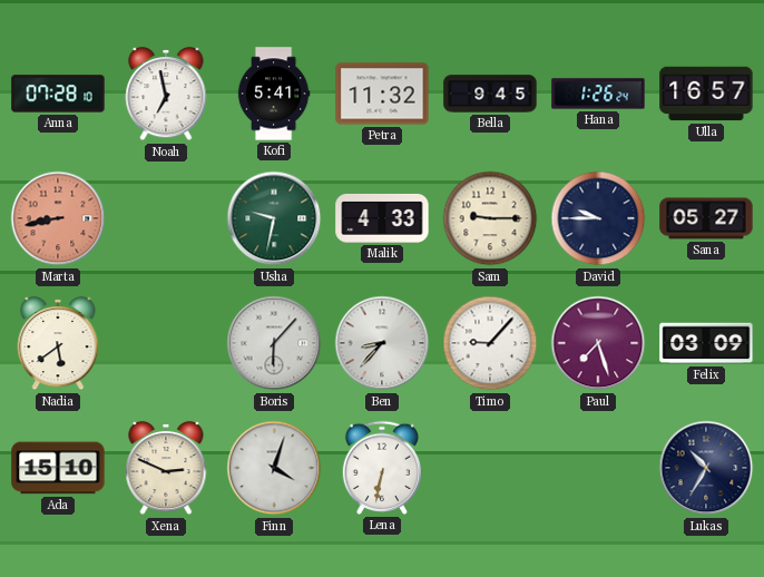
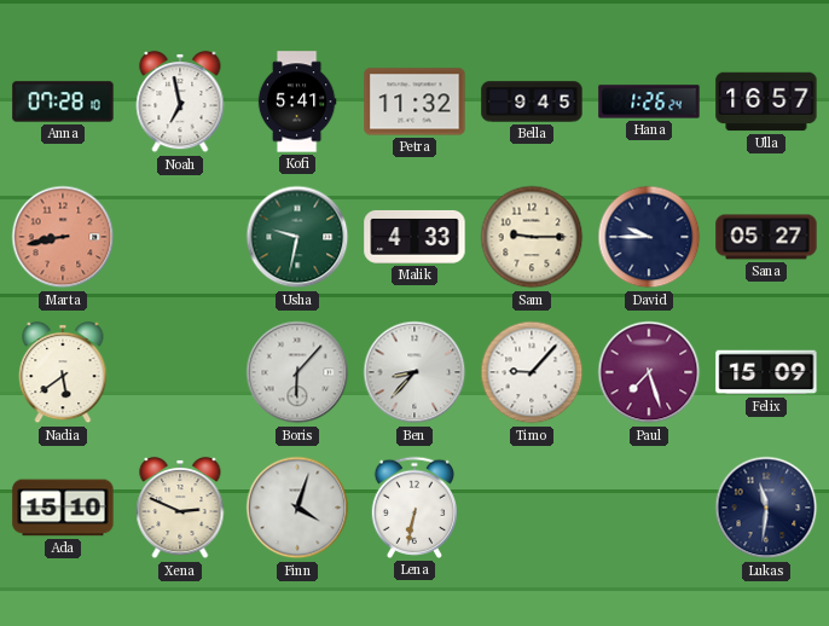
Felix: 03:09 -> 15:09
Lukas: 10:35 -> 11:31
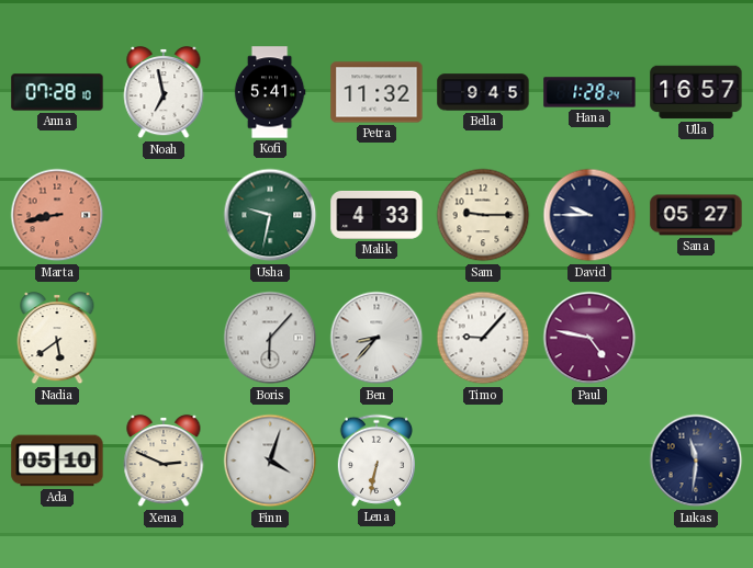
Hana: 1:26 -> 1:28
Paul: 7:27 -> 4:47
Felix: 15:09 -> none
Ada: 15:10 -> 05:10
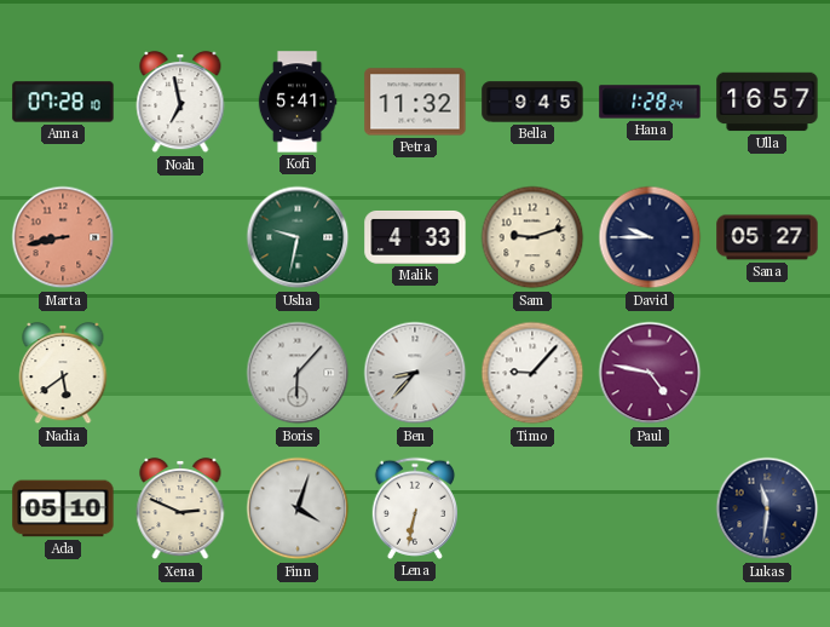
Sam: 9:15 -> 9:12
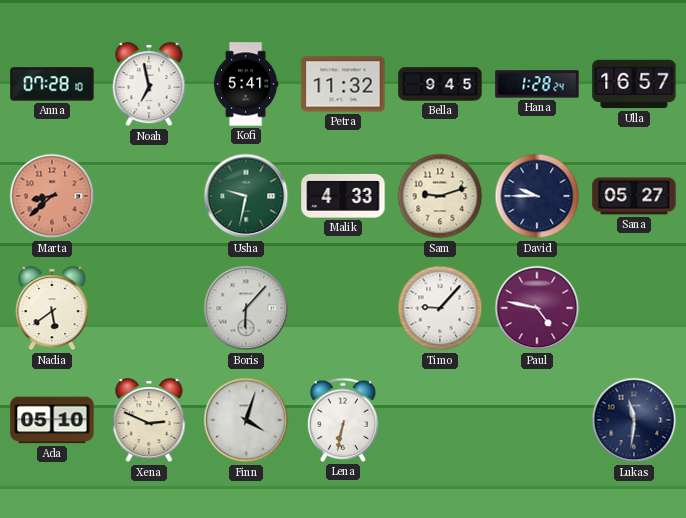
Marta: 8:43 -> 8:38
Ben: 8:37 -> none
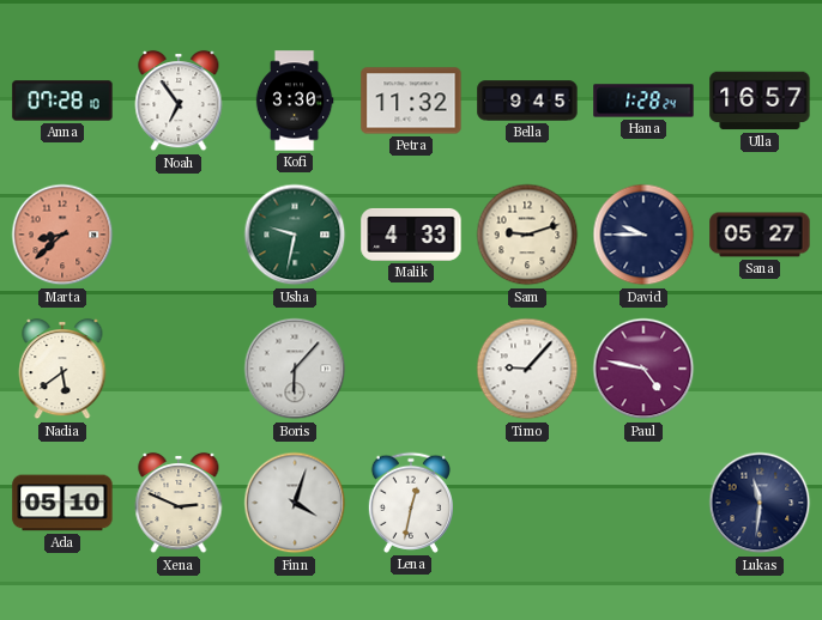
Noah: 6:58 -> 6:54
Kofi: 5:41 -> 3:30
Lena: 6:32 -> 12:32
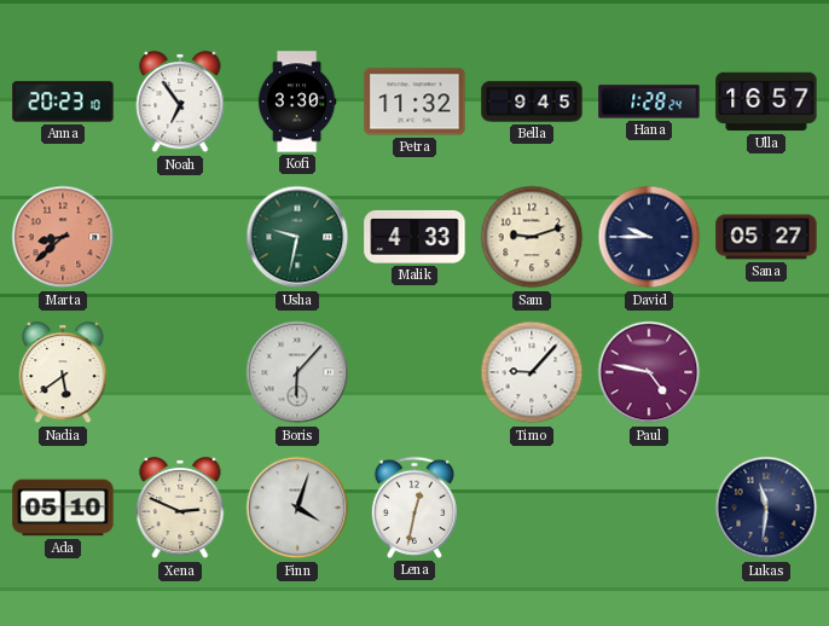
Anna: 07:28 -> 20:23
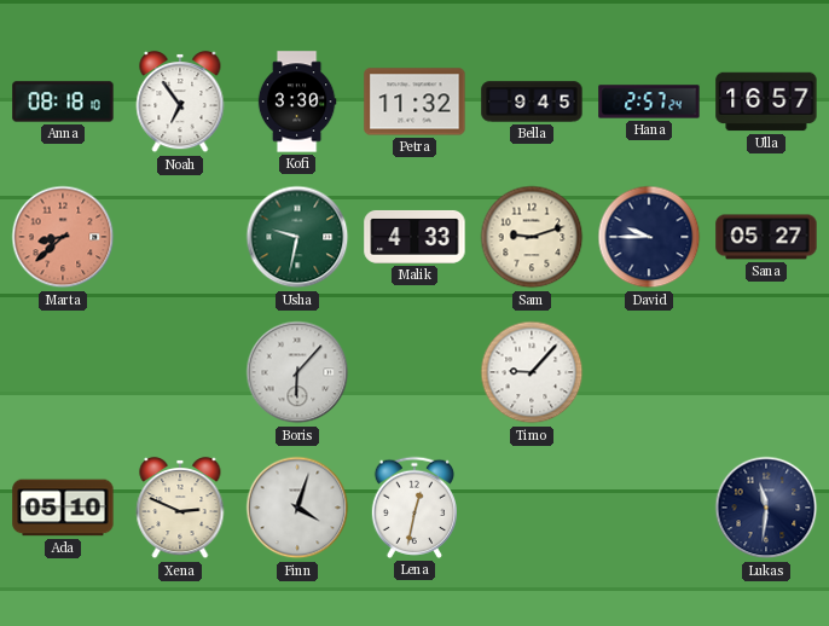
Anna: 20:23 -> 08:18
Hana: 1:28 -> 2:57
Nadia: 5:39 -> none
Paul: 4:47 -> none
